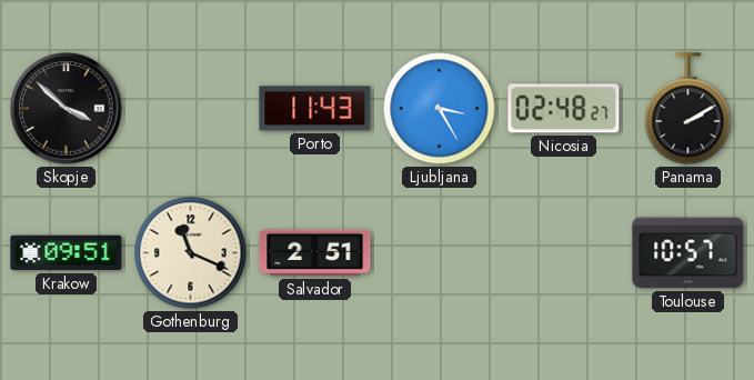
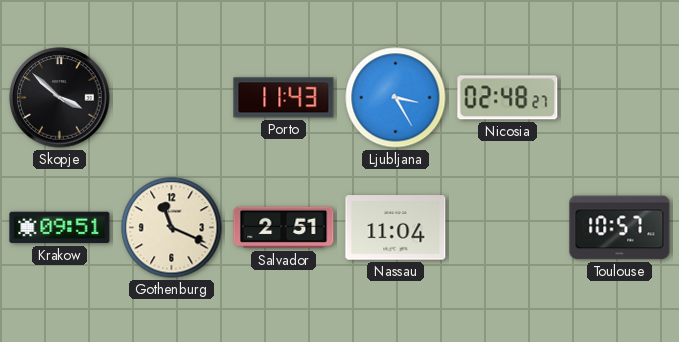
Panama: 2:10 -> none
Nassau: none -> 11:04
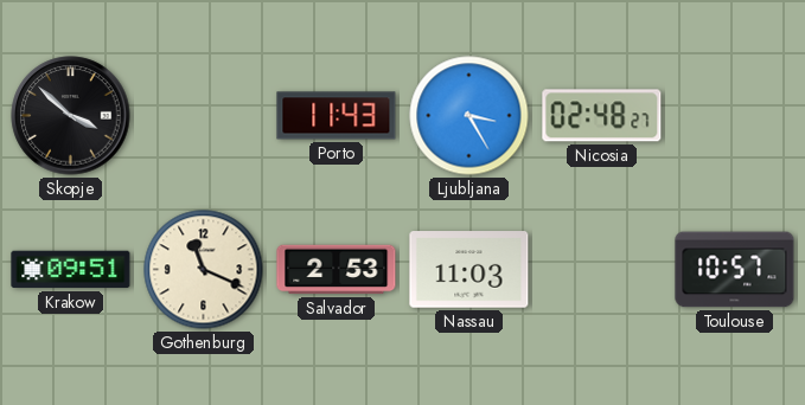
Salvador: 2:51 -> 2:53
Nassau: 11:04 -> 11:03
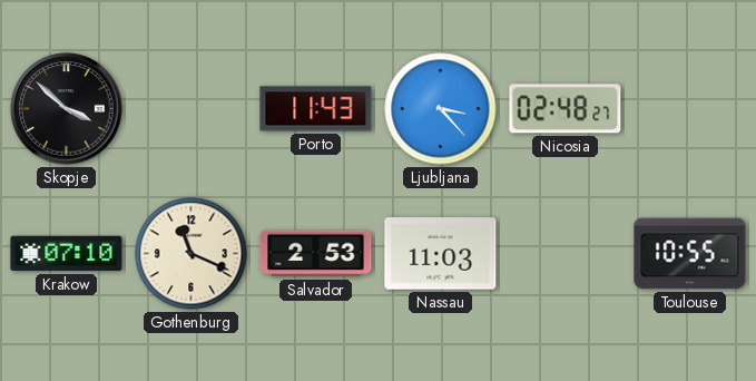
Ljubljana: 3:25 -> 3:23
Krakow: 09:51 -> 07:10
Toulouse: 10:57 -> 10:55
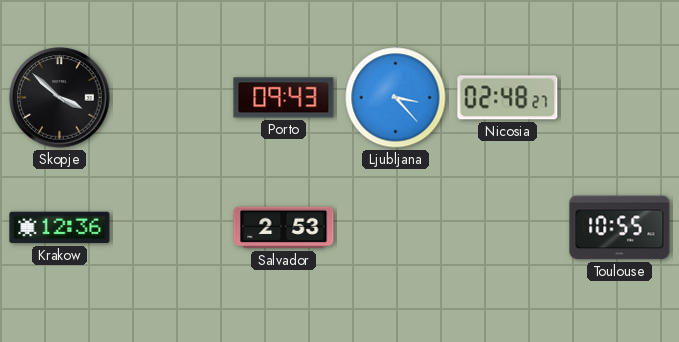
Porto: 11:43 -> 09:43
Krakow: 07:10 -> 12:36
Gothenburg: 11:19 -> none
Nassau: 11:03 -> none
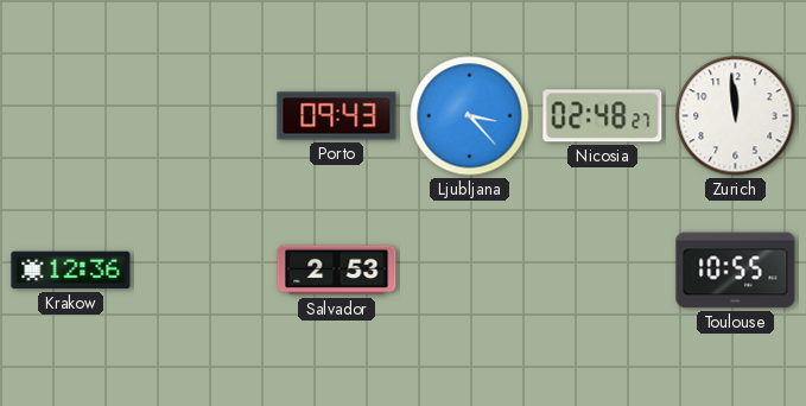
Skopje: 3:52 -> none
Zurich: none -> 11:59
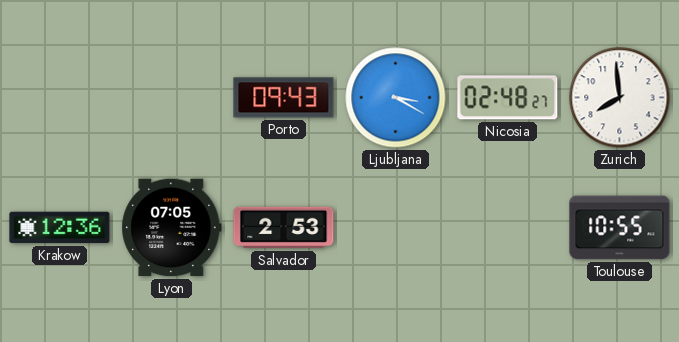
Ljubljana: 3:23 -> 3:20
Zurich: 11:59 -> 7:59
Lyon: none -> 07:05
